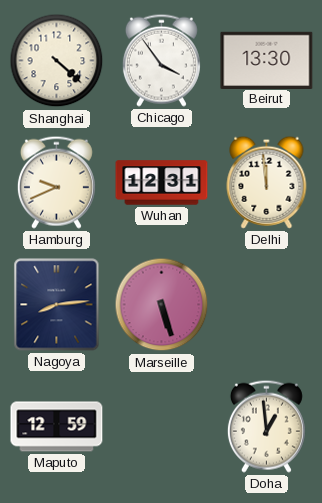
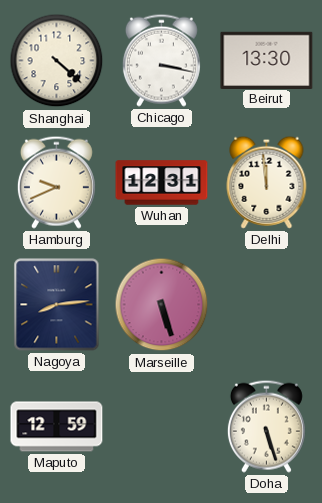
Chicago: 3:54 -> 3:17
Doha: 12:59 -> 5:27
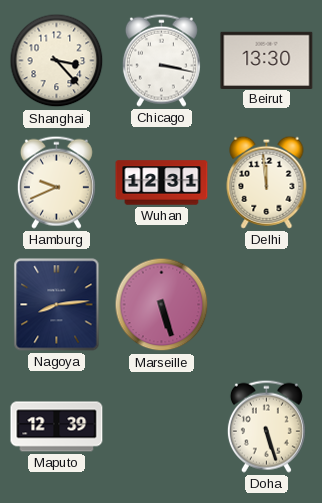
Shanghai: 4:22 -> 3:23
Maputo: 12:59 -> 12:39
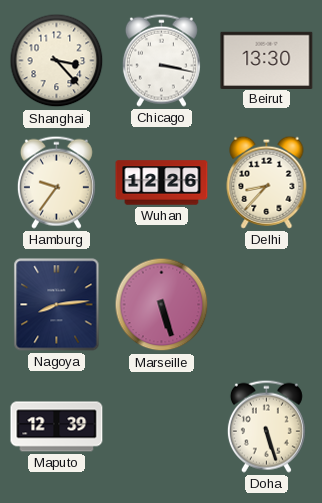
Hamburg: 9:41 -> 9:36
Wuhan: 12:31 -> 12:26
Delhi: 11:59 -> 8:37
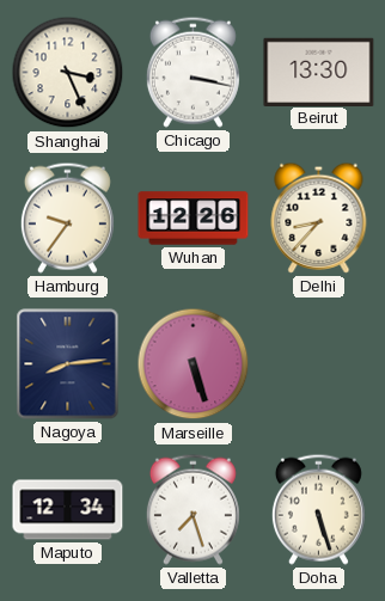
Shanghai: 3:23 -> 3:26
Maputo: 12:39 -> 12:34
Valletta: none -> 7:27
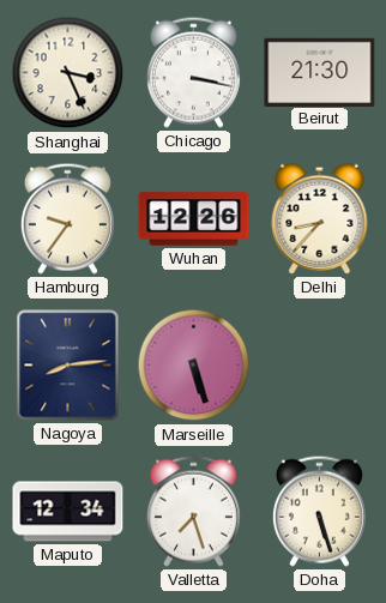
Beirut: 13:30 -> 21:30
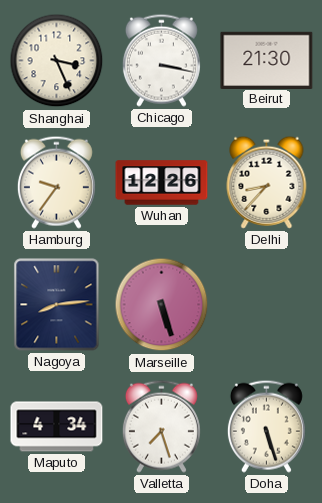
Maputo: 12:34 -> 4:34
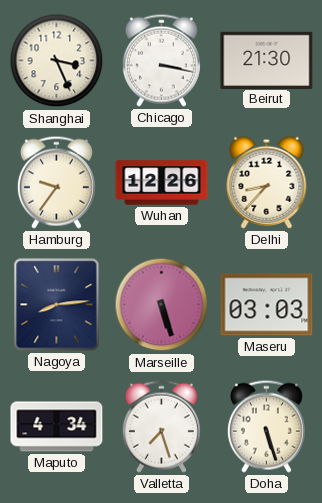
Maseru: none -> 03:03
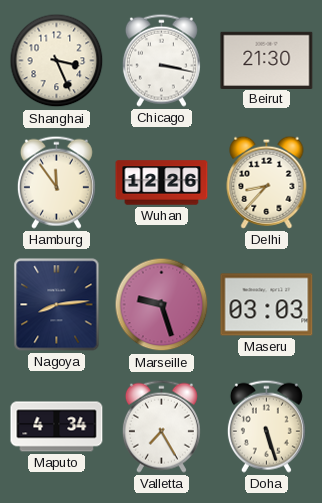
Hamburg: 9:36 -> 11:54
Marseille: 5:27 -> 9:27
Valletta: 7:27 -> 7:25
